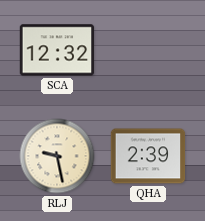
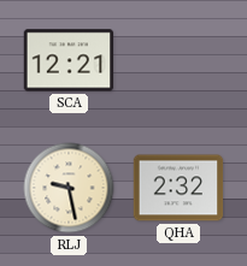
SCA: 12:32 -> 12:21
QHA: 2:39 -> 2:32
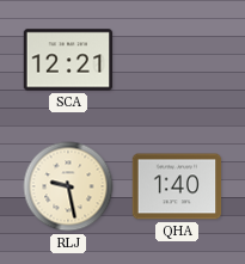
QHA: 2:32 -> 1:40
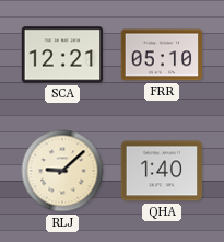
FRR: none -> 05:10
RLJ: 9:28 -> 9:08
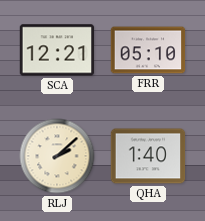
RLJ: 9:08 -> 2:08
